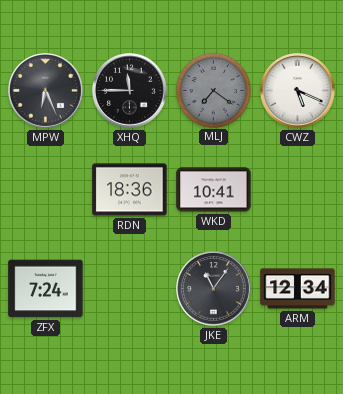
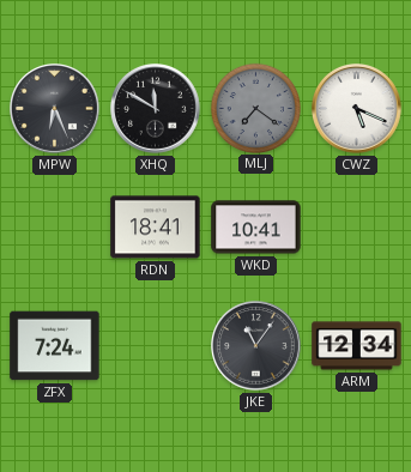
XHQ: 11:45 -> 11:50
RDN: 18:36 -> 18:41
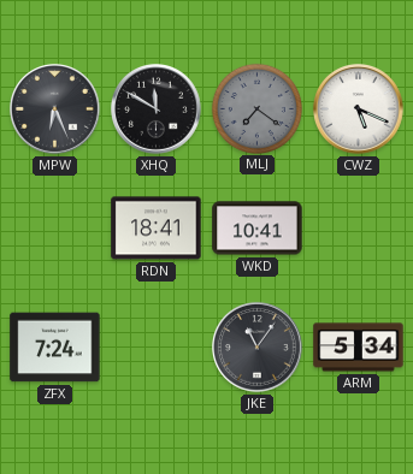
ARM: 12:34 -> 5:34
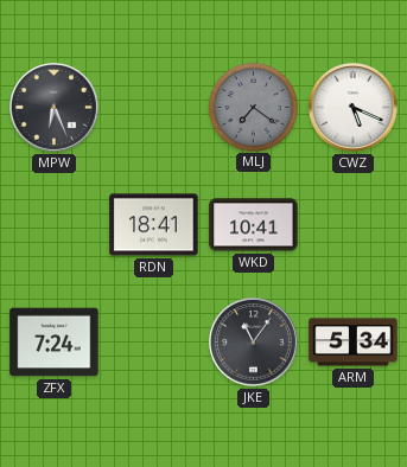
XHQ: 11:50 -> none
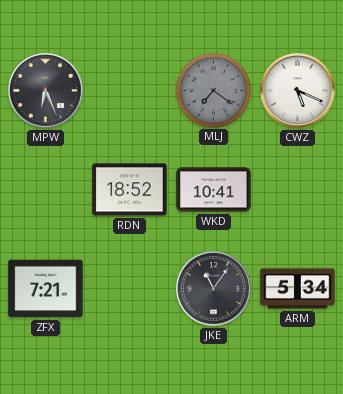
RDN: 18:41 -> 18:52
ZFX: 7:24 -> 7:21
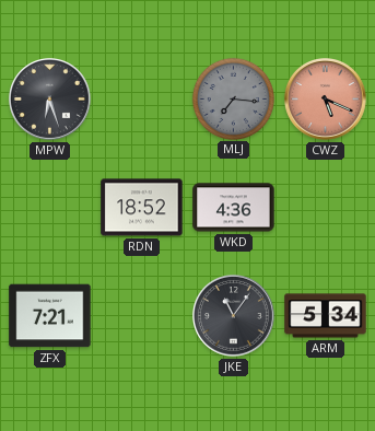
MPW: 6:26 -> 6:27
MLJ: 7:21 -> 7:16
CWZ dial: white -> salmon
WKD: 10:41 -> 4:36
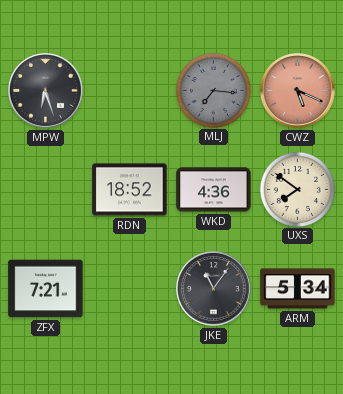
UXS: none -> 7:51
